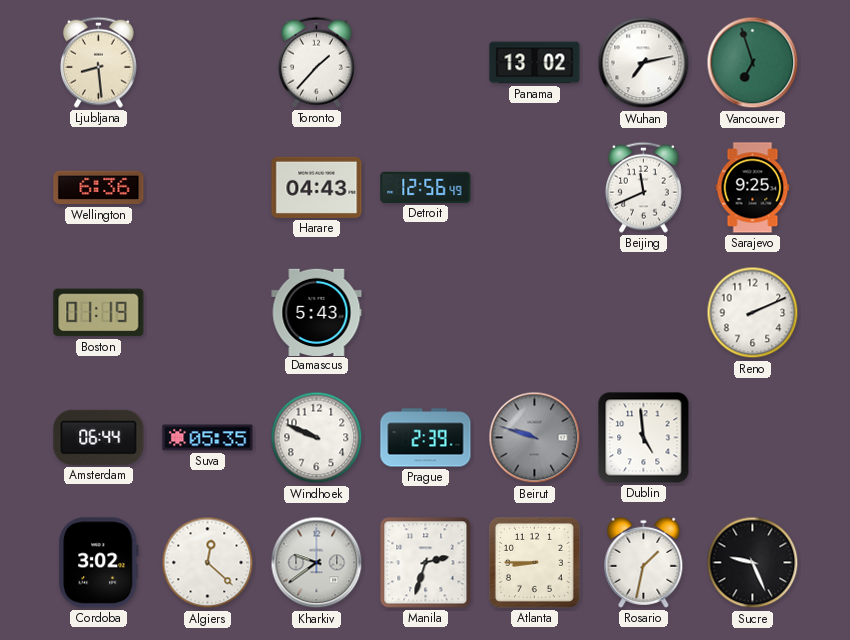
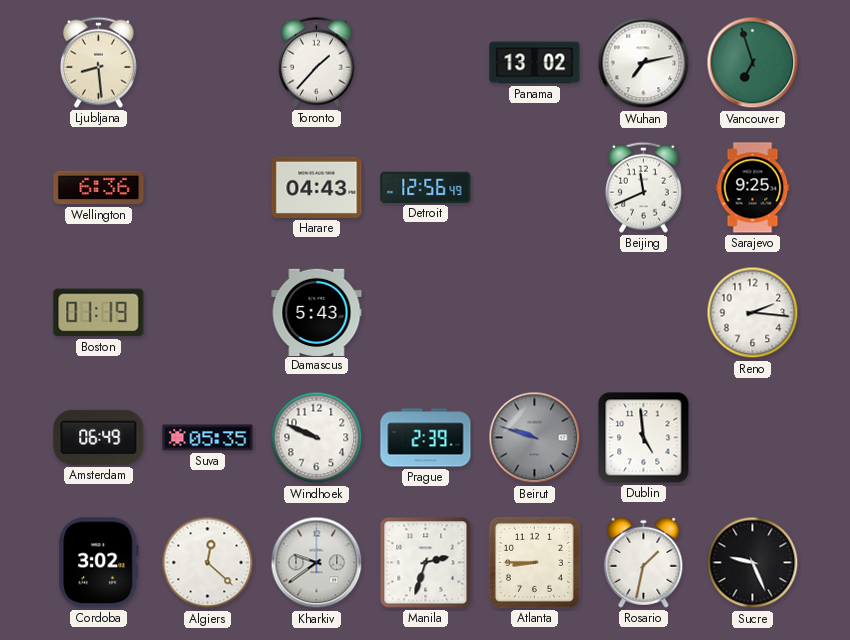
Reno: 2:11 -> 2:16
Amsterdam: 06:44 -> 06:49
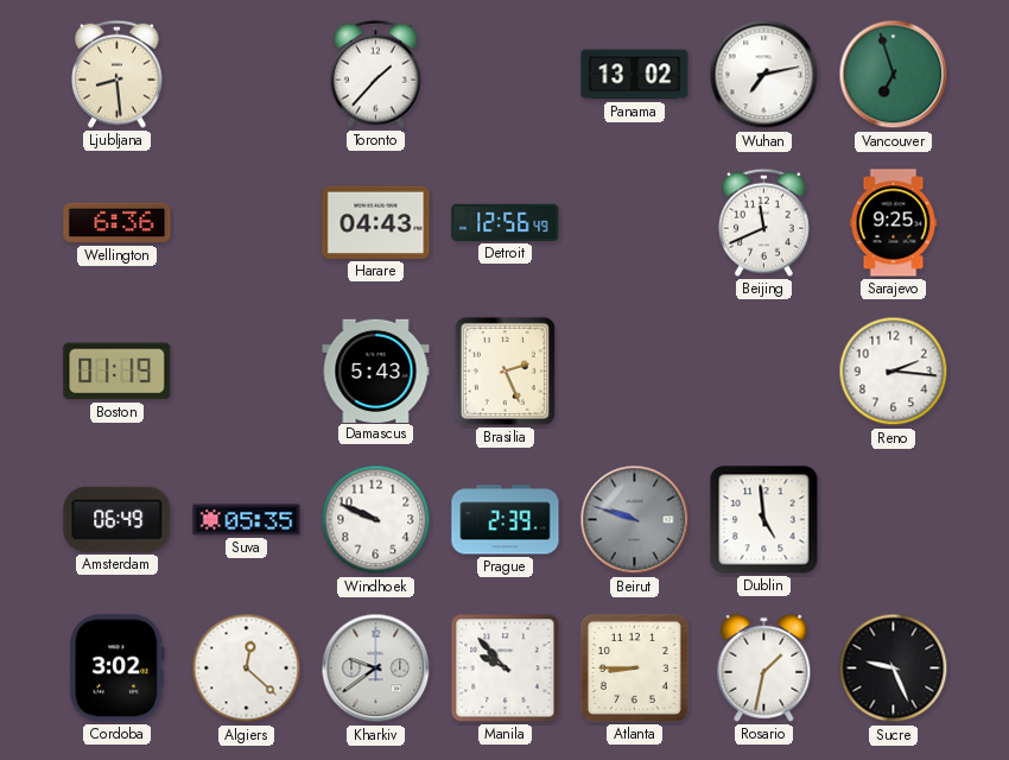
Brasilia: none -> 2:26
Manila: 2:33 -> 9:53
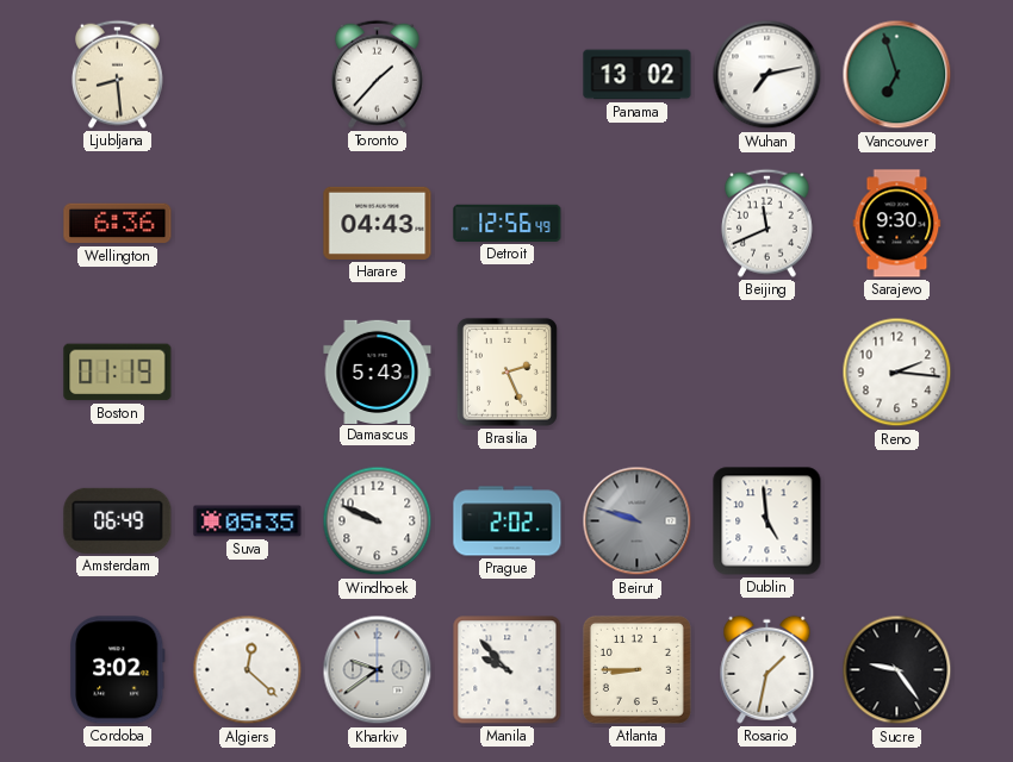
Sarajevo: 9:25 -> 9:30
Prague: 2:39 -> 2:02
Sucre: 9:26 -> 9:24
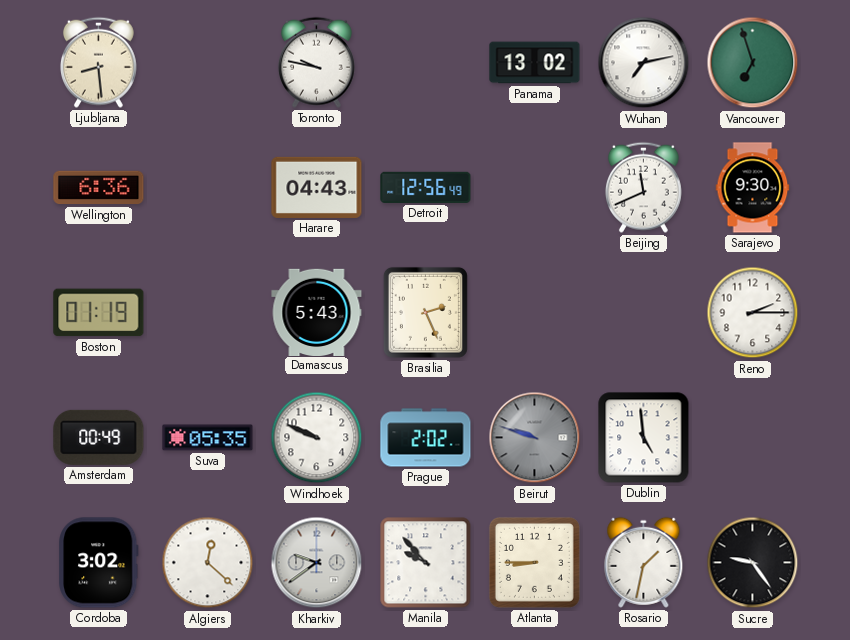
Toronto: 1:37 -> 9:47
Reno: 2:16 -> 2:15
Amsterdam: 06:49 -> 00:49
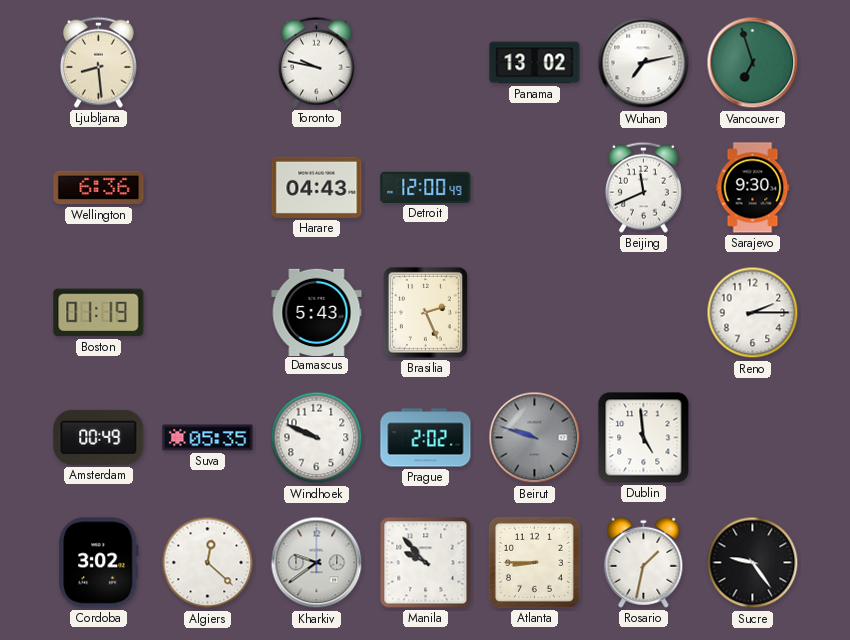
Detroit: 12:56 -> 12:00
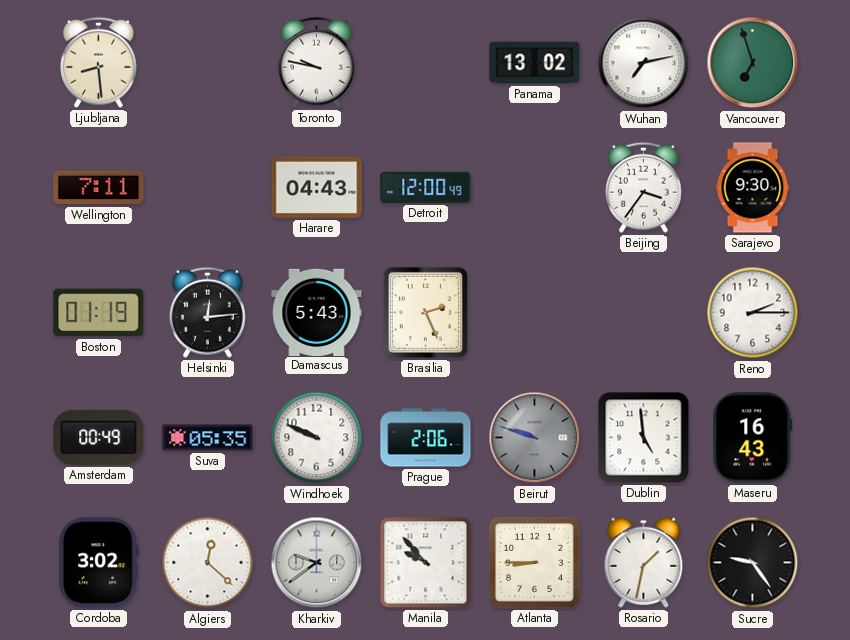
Wellington: 6:36 -> 7:11
Beijing: 11:41 -> 3:36
Helsinki: none -> 12:14
Prague: 2:02 -> 2:06
Maseru: none -> 16:43
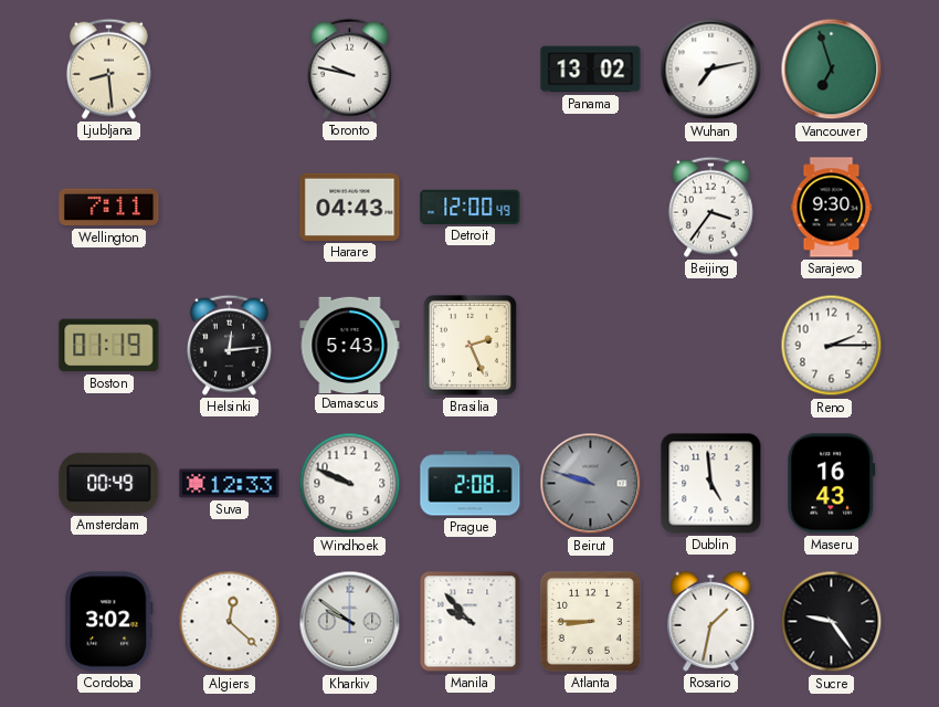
Suva: 05:35 -> 12:33
Prague: 2:06 -> 2:08
Kharkiv: 9:39 -> 9:51
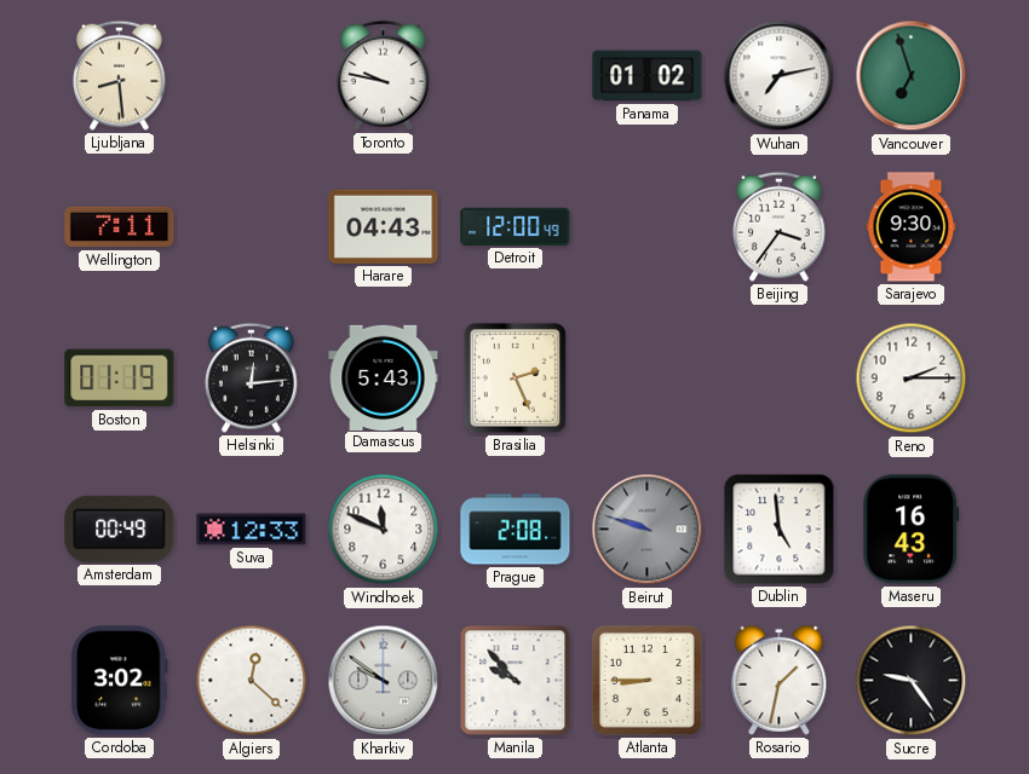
Panama: 13:02 -> 01:02
Windhoek: 9:49 -> 11:49
